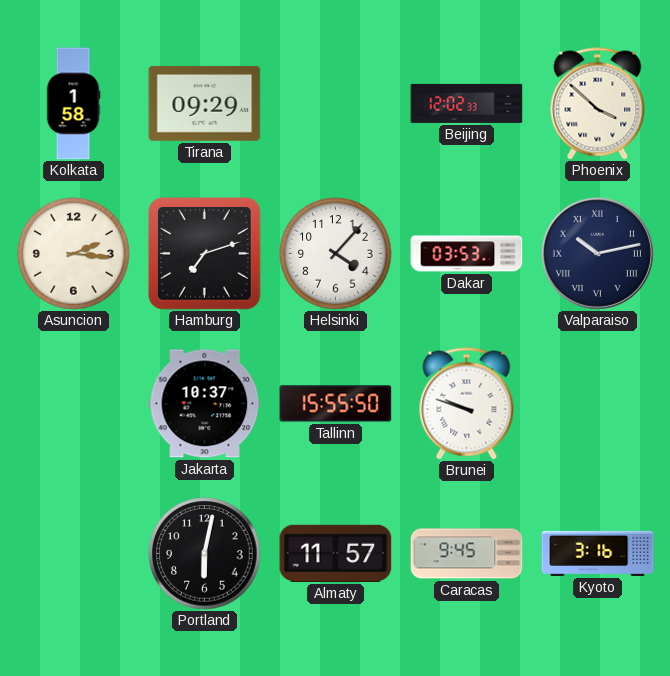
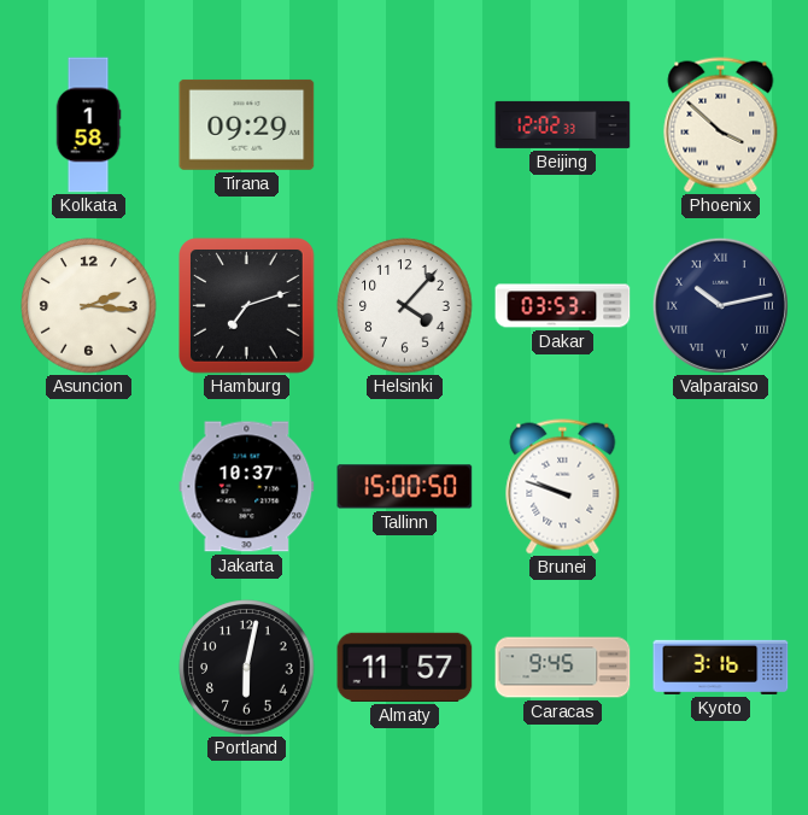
Tallinn: 15:55 -> 15:00
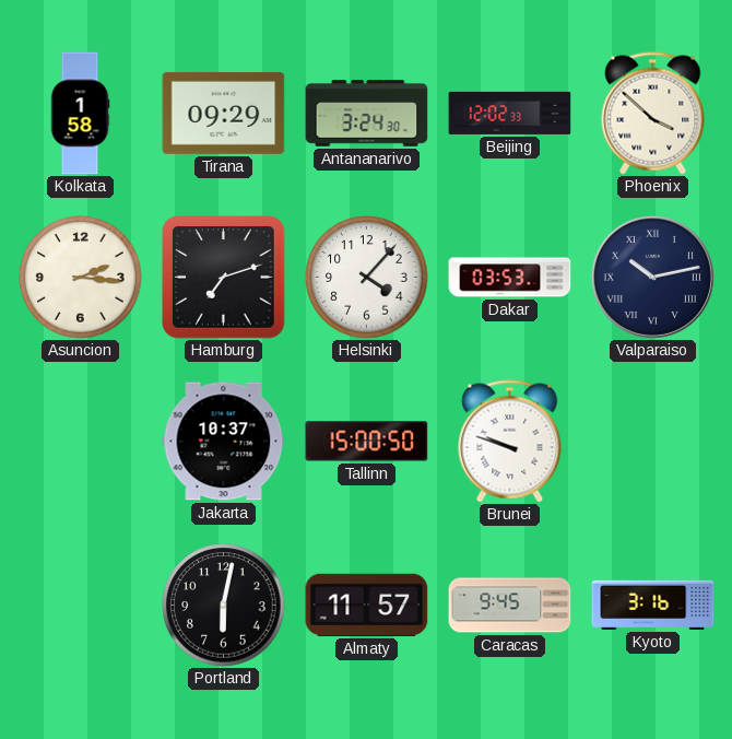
Antananarivo: none -> 3:24
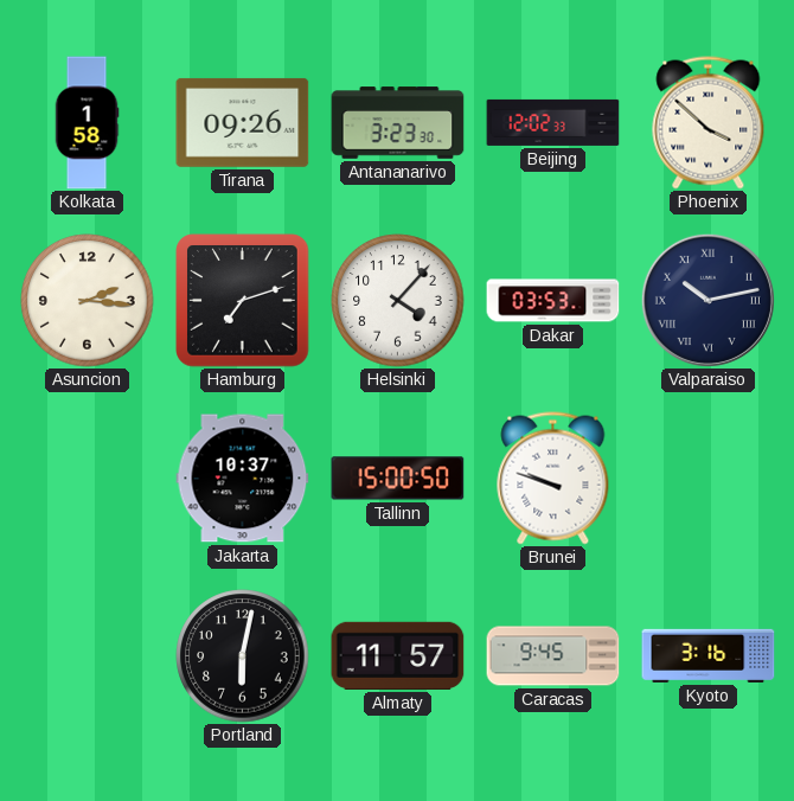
Tirana: 09:29 -> 09:26
Antananarivo: 3:24 -> 3:23
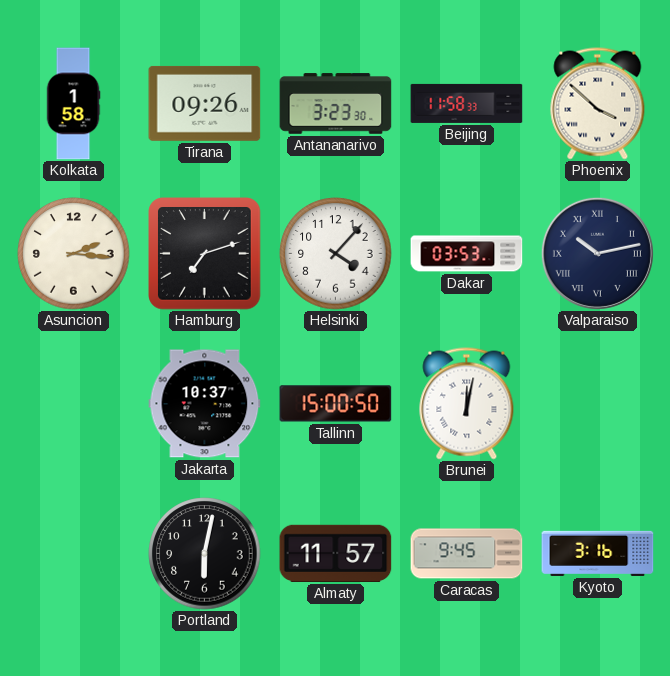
Beijing: 12:02 -> 11:58
Brunei: 9:48 -> 12:02
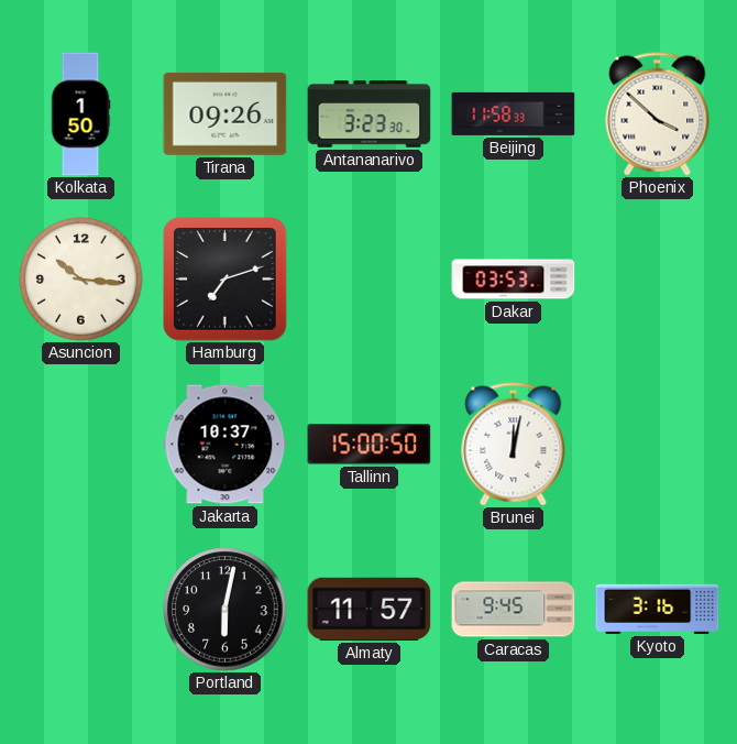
Kolkata: 1:58 -> 1:50
Asuncion: 2:16 -> 10:16
Helsinki: 4:07 -> none
Valparaiso: 10:13 -> none
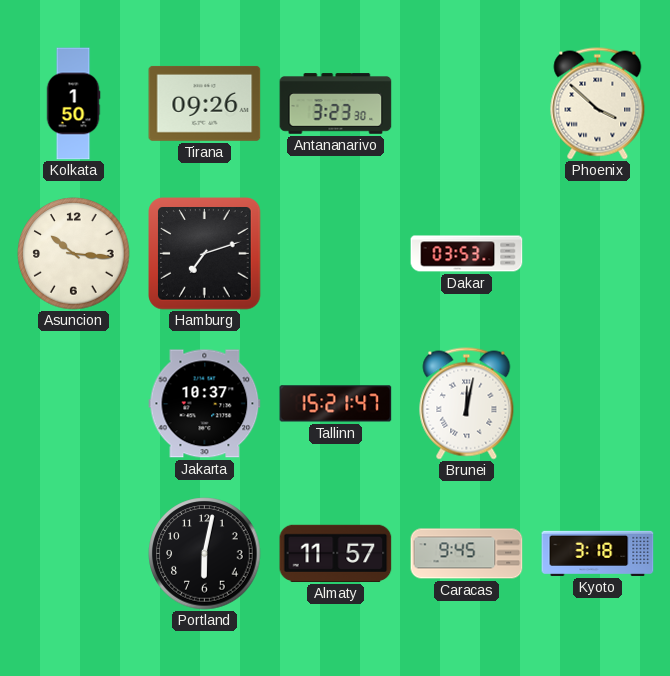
Beijing: 11:58 -> none
Tallinn: 15:00 -> 15:21
Kyoto: 3:16 -> 3:18
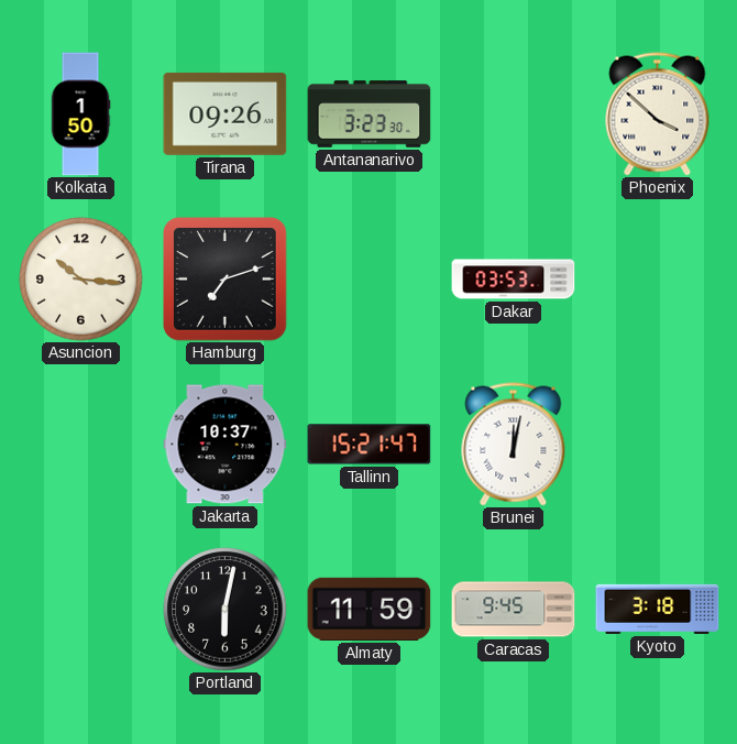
Almaty: 11:57 -> 11:59
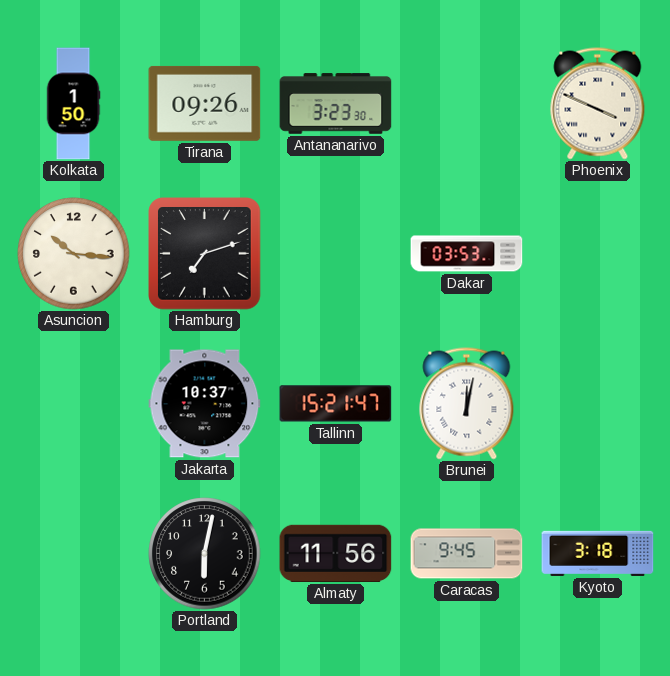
Phoenix: 3:52 -> 3:49
Almaty: 11:59 -> 11:56
